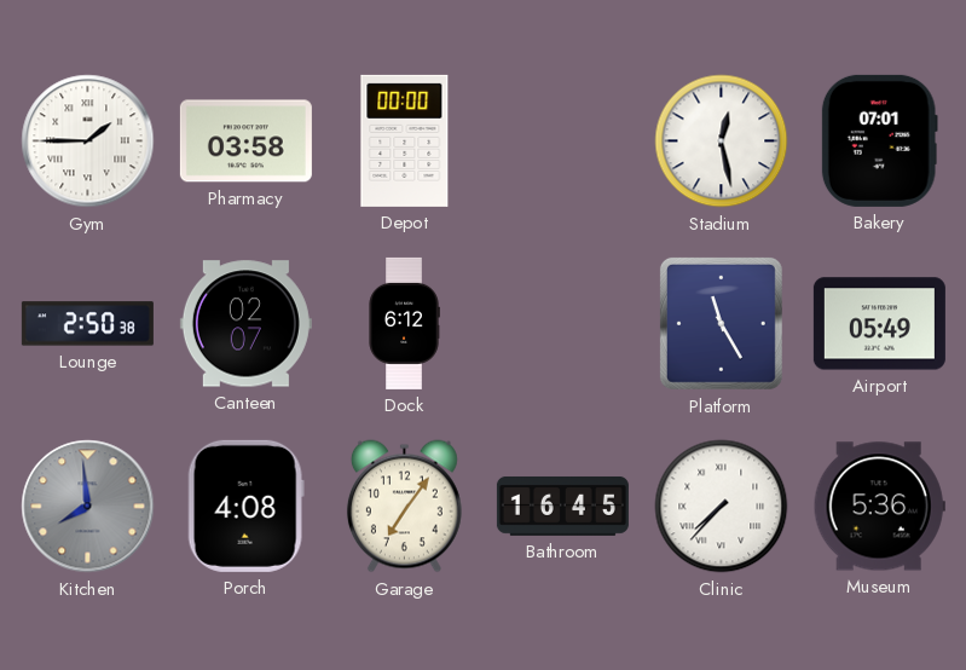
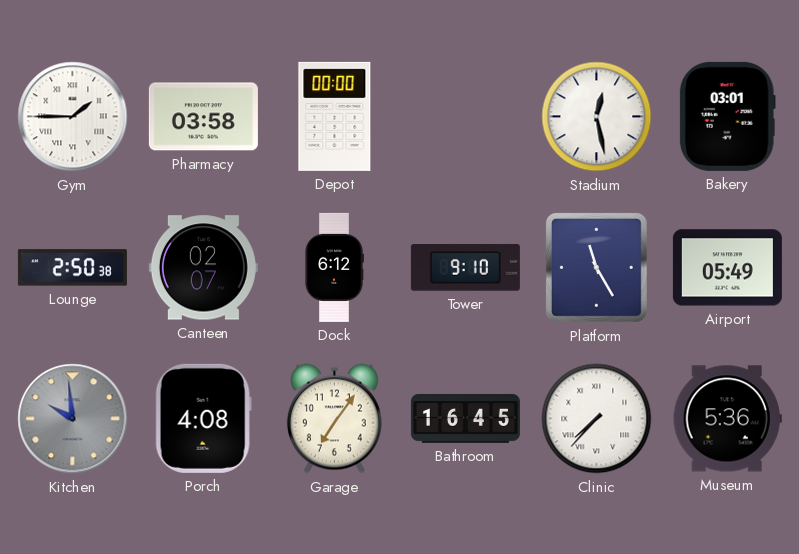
Bakery: 07:01 -> 03:01
Tower: none -> 9:10
Kitchen: 7:59 -> 9:59
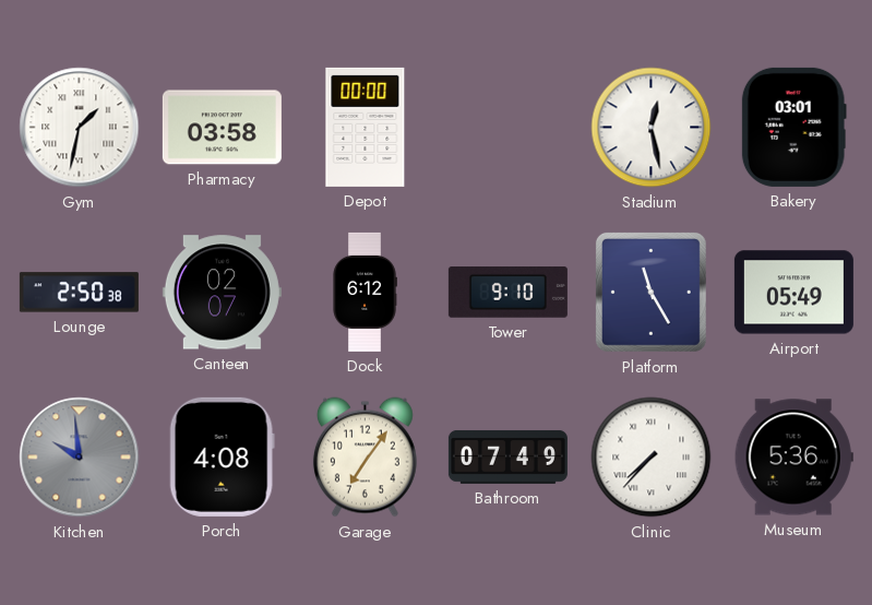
Gym: 1:45 -> 1:32
Bathroom: 16:45 -> 07:49
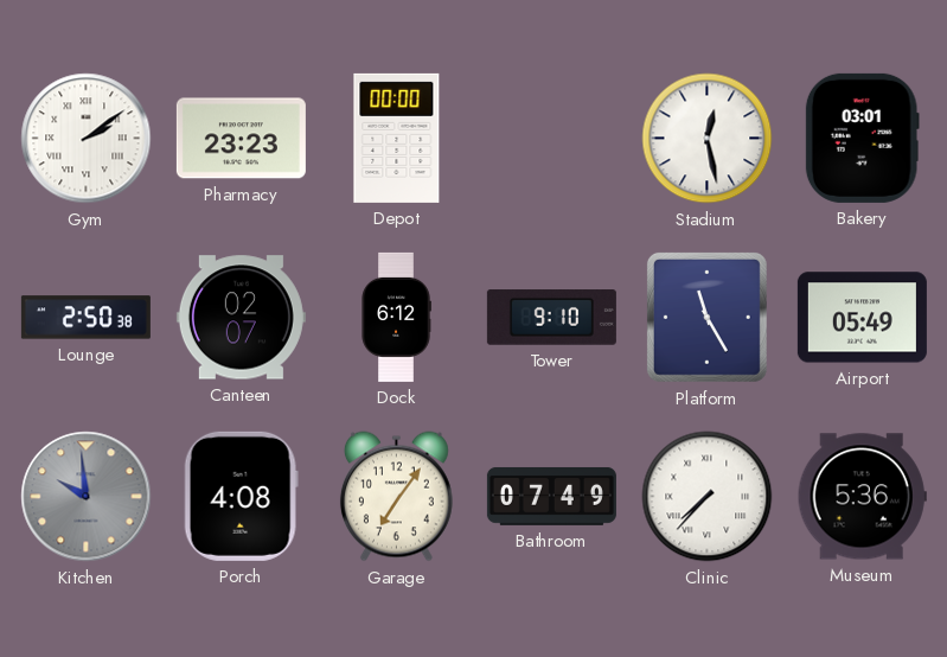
Gym: 1:32 -> 2:09
Pharmacy: 03:58 -> 23:23
